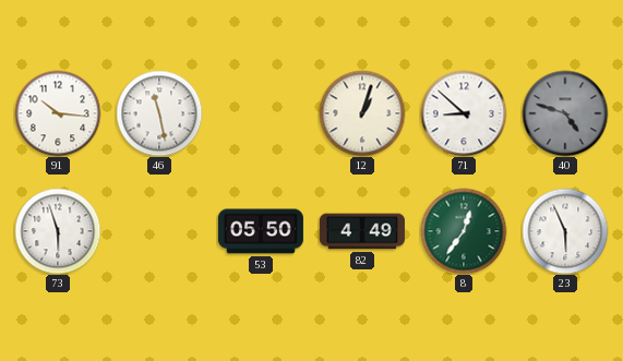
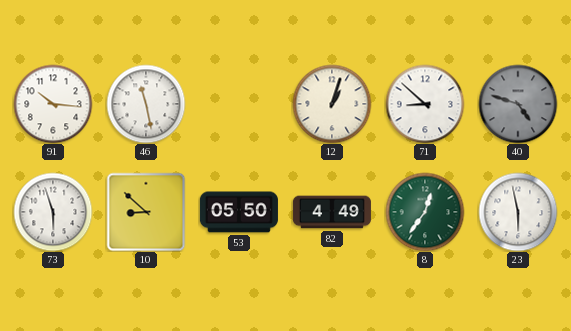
10: none -> 8:52
23: 5:56 -> 5:58
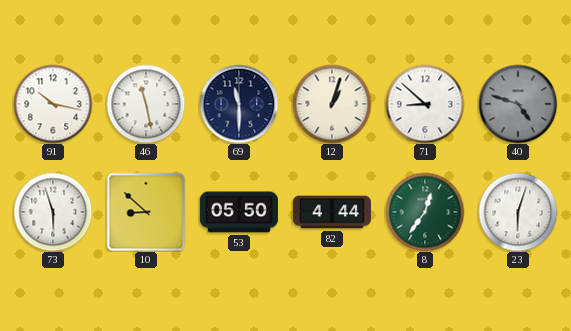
91: 10:16 -> 10:17
69: none -> 11:30
82: 4:49 -> 4:44
23: 5:58 -> 6:03
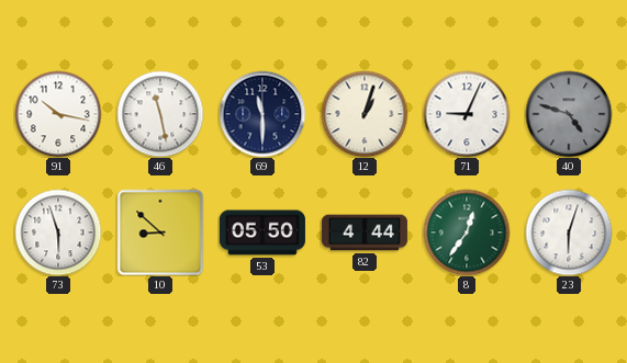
71: 8:52 -> 9:04
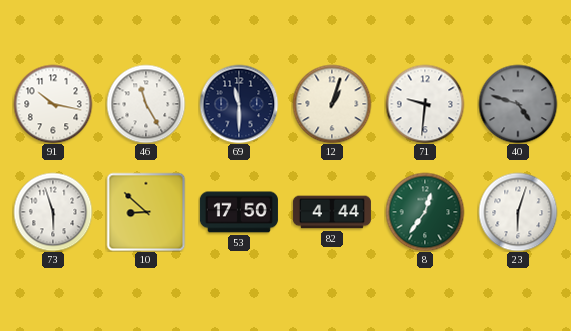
46: 11:28 -> 11:25
71: 9:04 -> 9:31
53: 05:50 -> 17:50
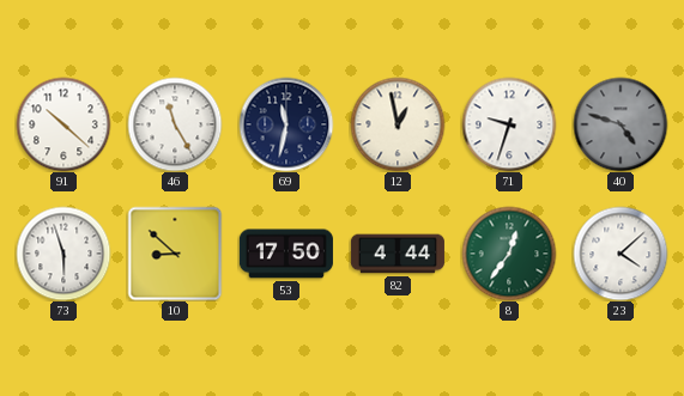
91: 10:17 -> 10:22
69: 11:30 -> 11:32
12: 1:03 -> 12:58
71: 9:31 -> 9:33
23: 6:03 -> 4:08
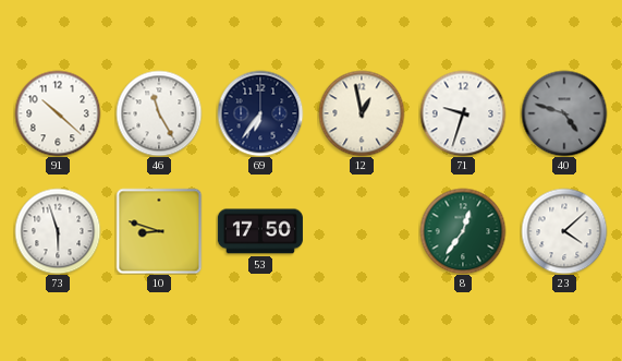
69: 11:32 -> 6:36
10: 8:52 -> 8:48
82: 4:44 -> none
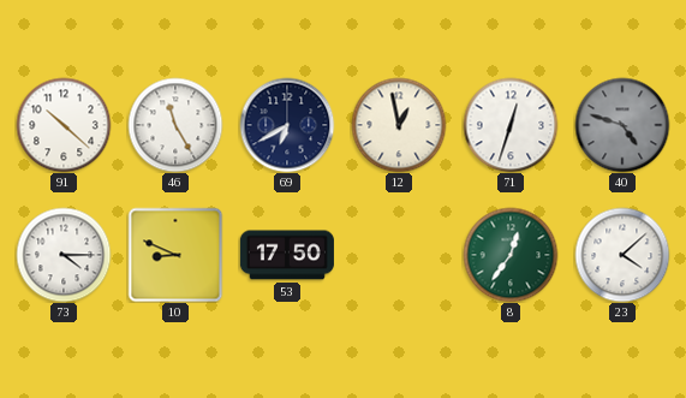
69: 6:36 -> 6:40
71: 9:33 -> 12:33
73: 5:57 -> 4:15
10: 8:48 -> 8:49
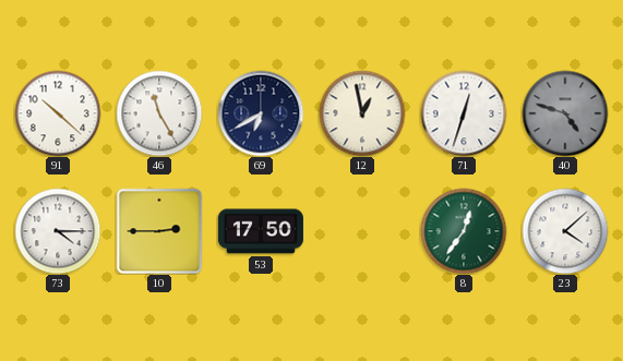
10: 8:49 -> 2:45
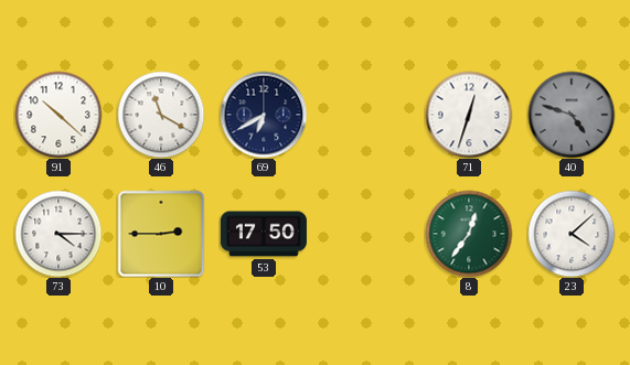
46: 11:25 -> 11:20
12: 12:58 -> none
